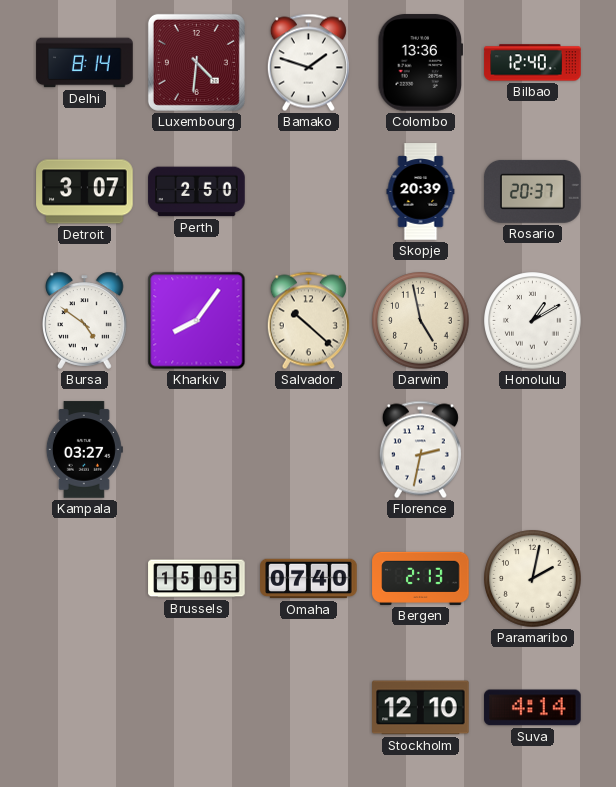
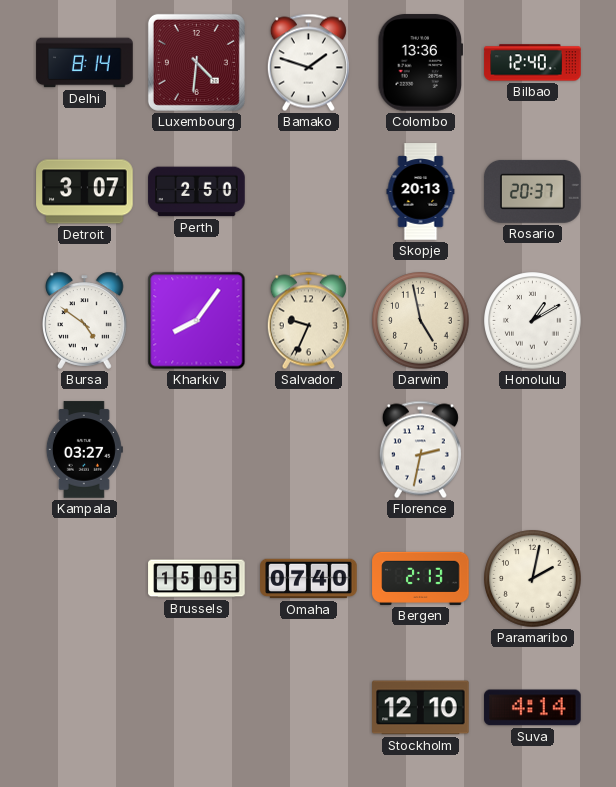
Skopje: 20:39 -> 20:13
Salvador: 10:22 -> 9:34
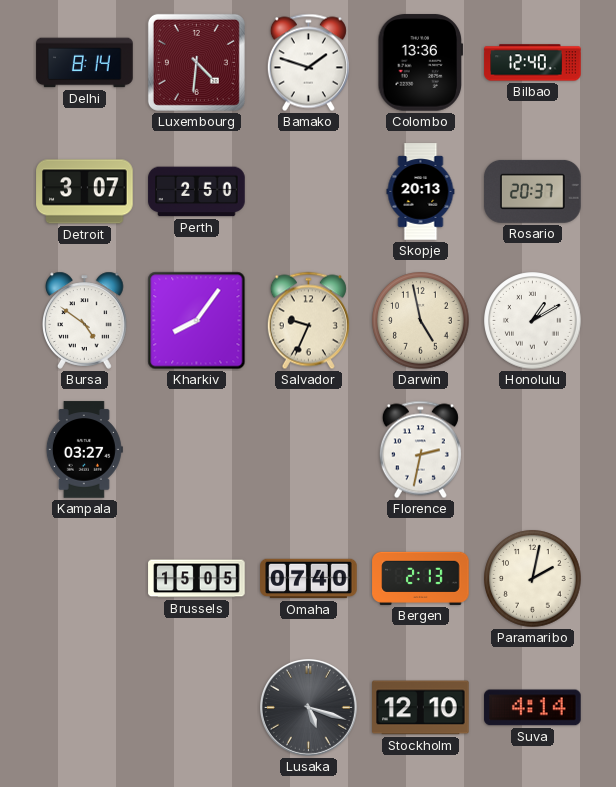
Lusaka: none -> 5:18
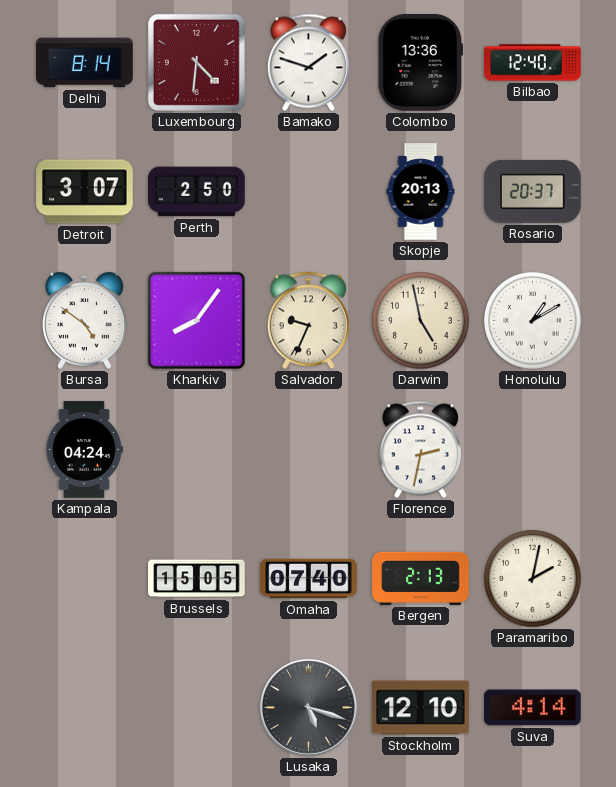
Kampala: 03:27 -> 04:24
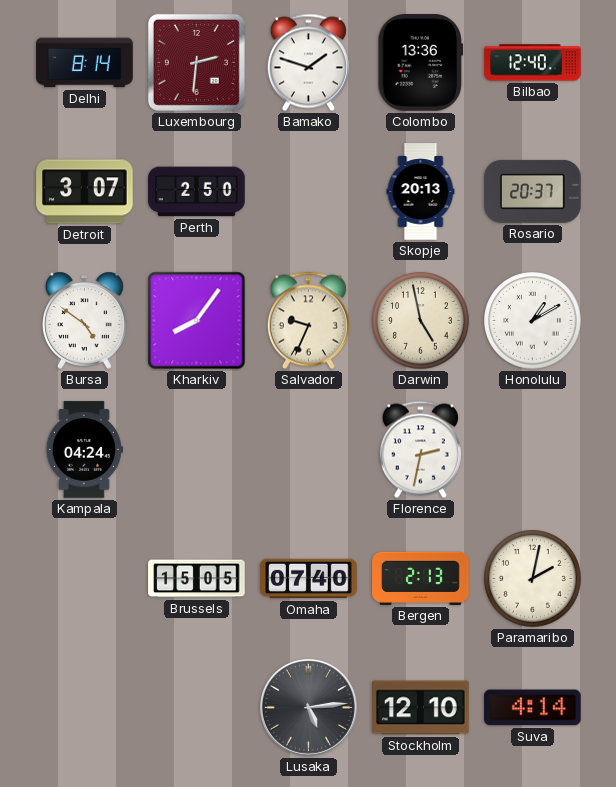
Luxembourg: 4:31 -> 2:31
Lusaka: 5:18 -> 5:14
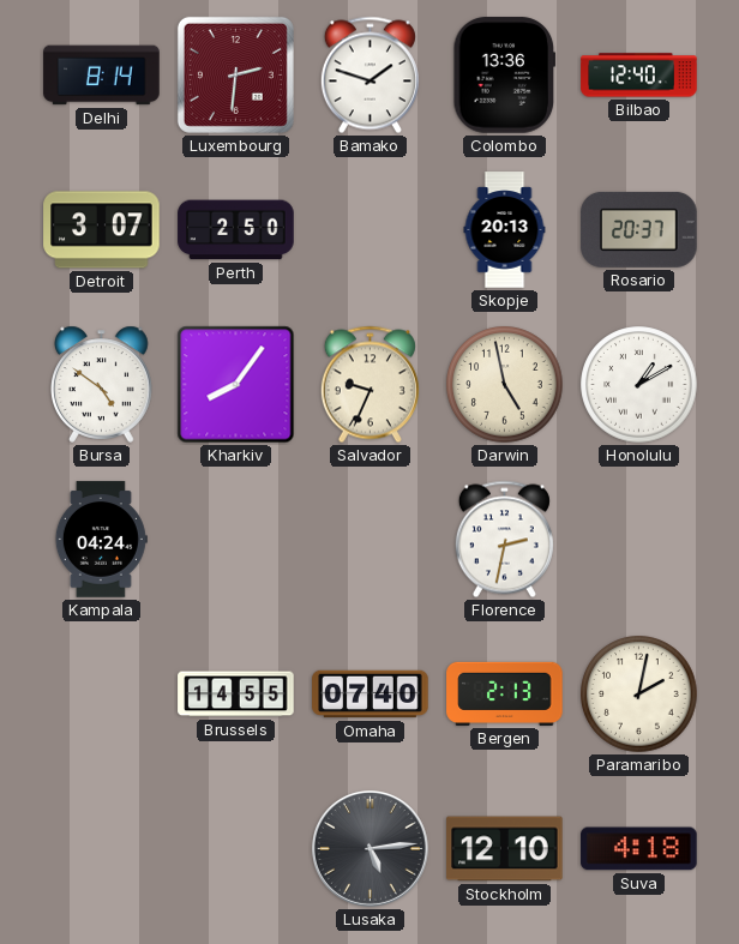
Brussels: 15:05 -> 14:55
Suva: 4:14 -> 4:18
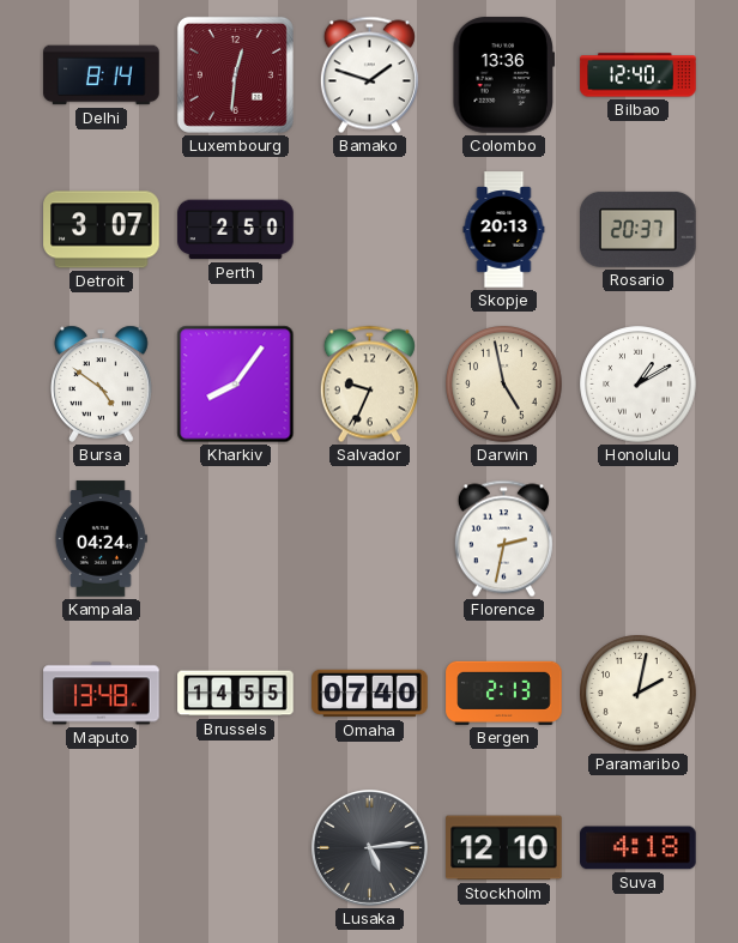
Luxembourg: 2:31 -> 12:31
Maputo: none -> 13:48
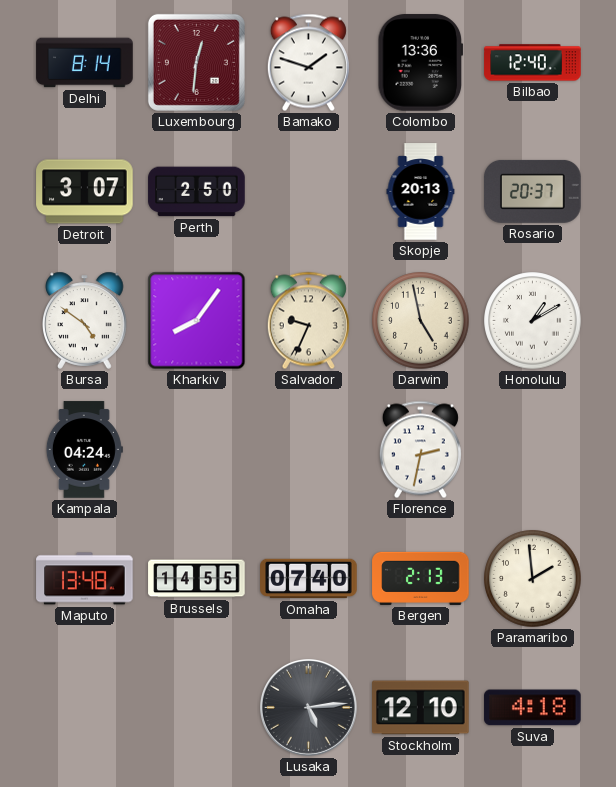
Paramaribo: 2:02 -> 1:59
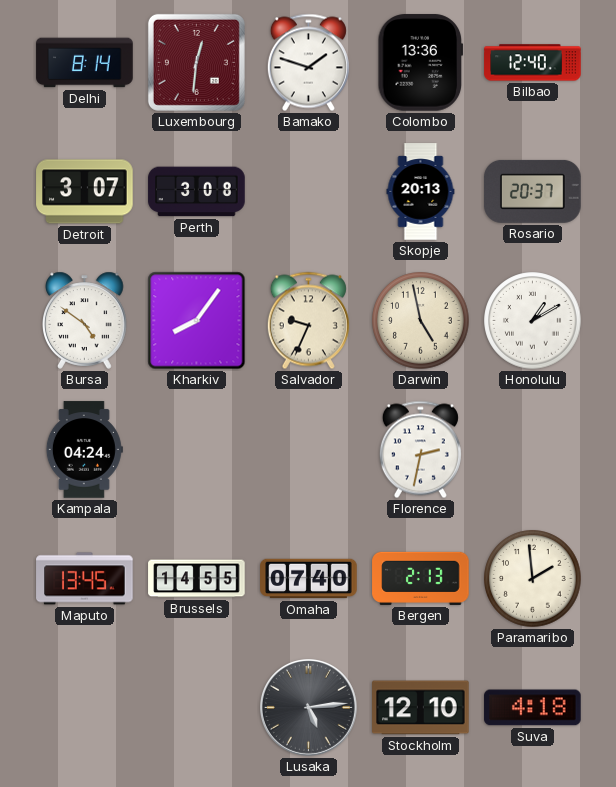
Perth: 2:50 -> 3:08
Maputo: 13:48 -> 13:45
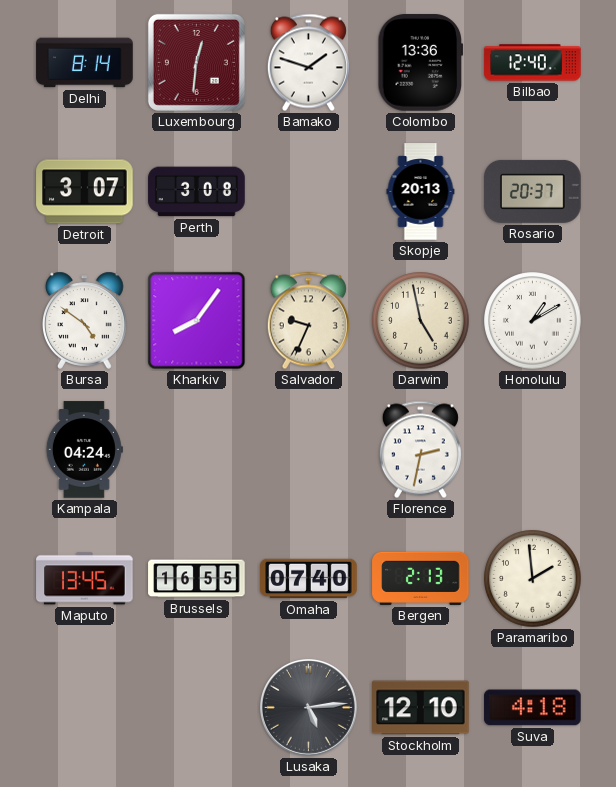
Brussels: 14:55 -> 16:55
